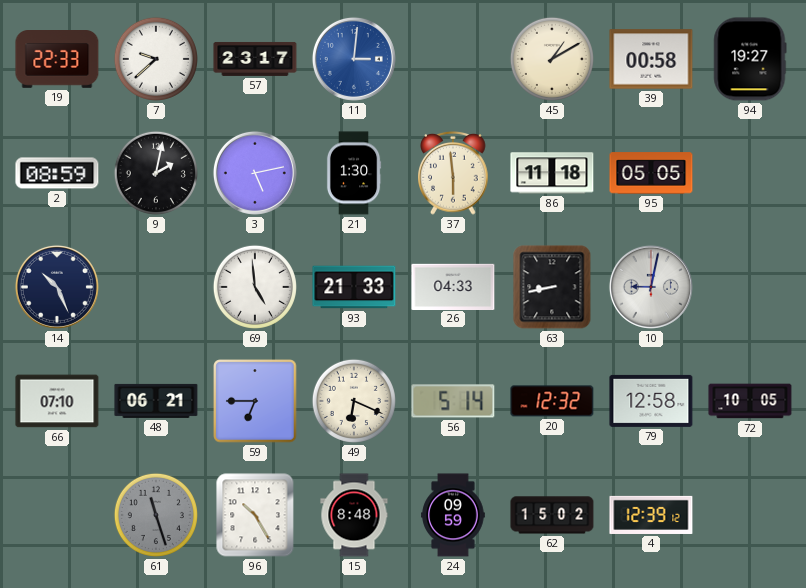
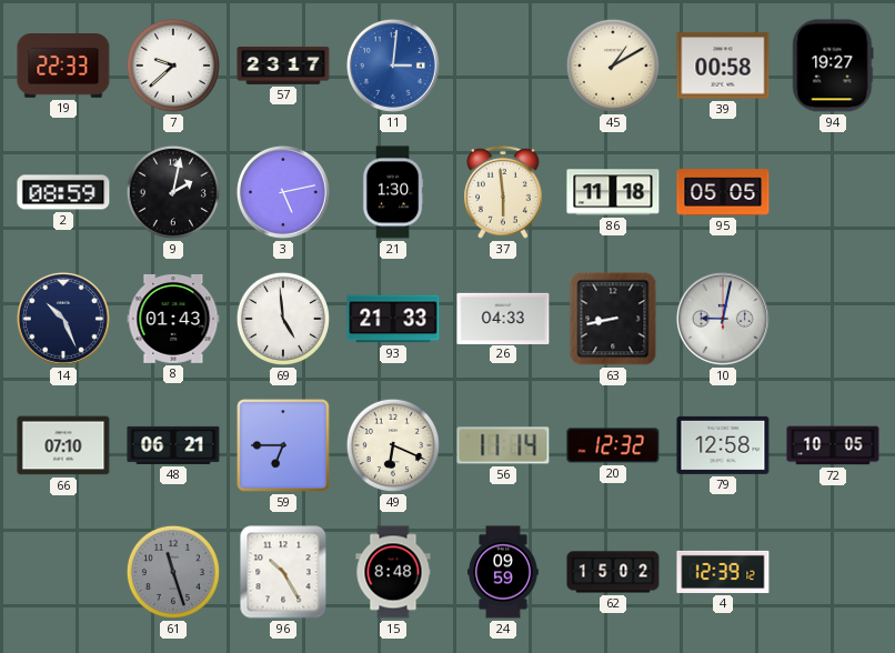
8: none -> 01:43
56: 5:14 -> 11:14
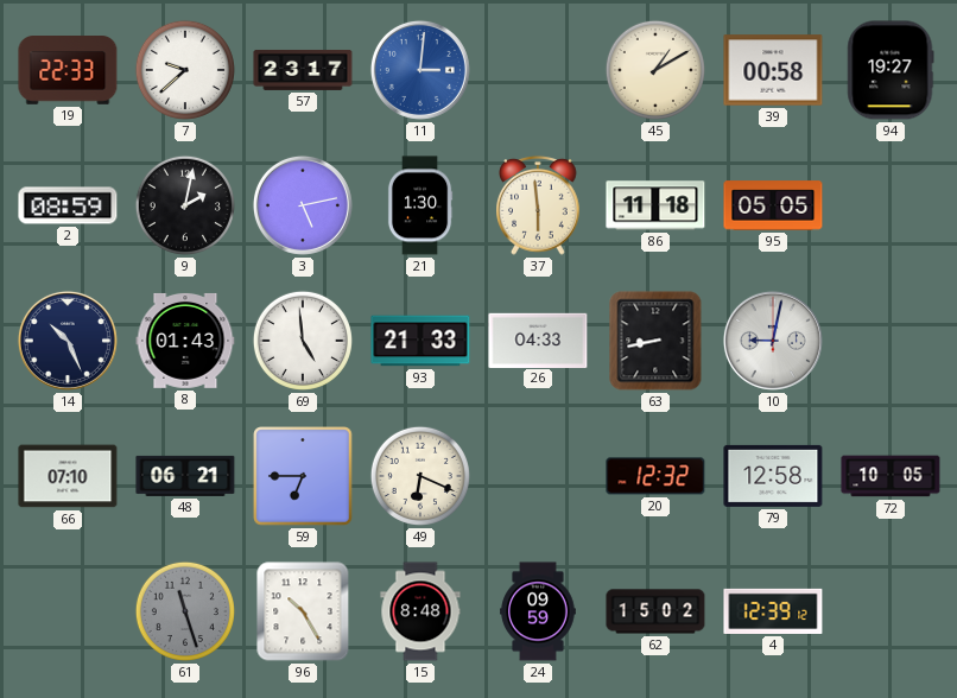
56: 11:14 -> none
